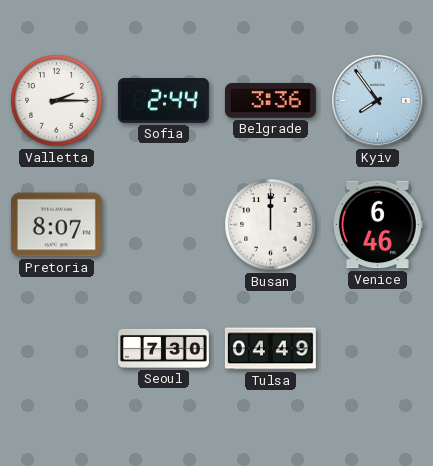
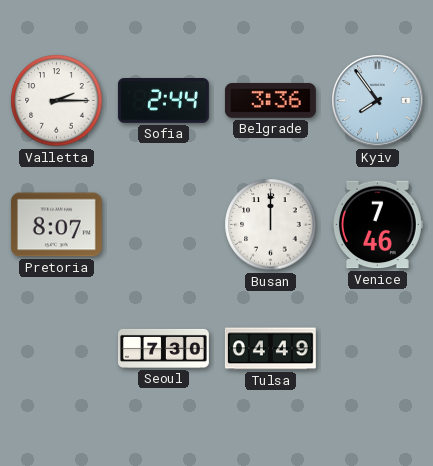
Venice: 6:46 -> 7:46
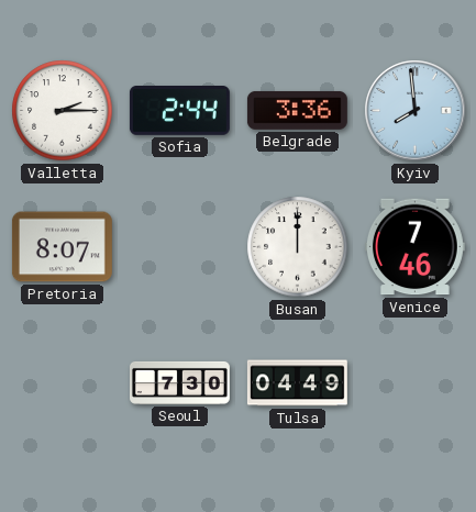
Kyiv: 7:54 -> 7:59
